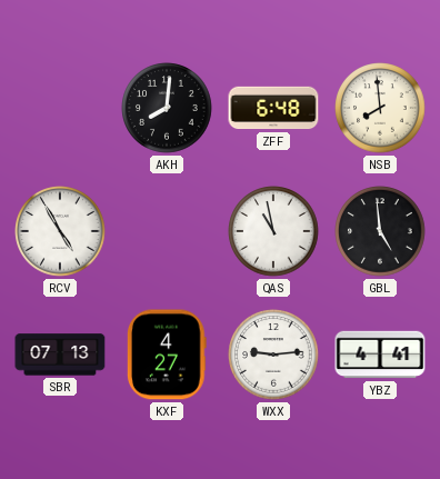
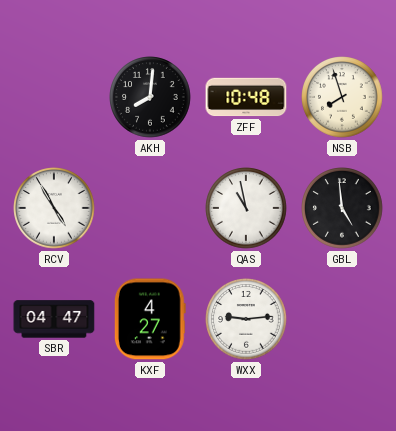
ZFF: 6:48 -> 10:48
NSB: 7:59 -> 7:57
SBR: 07:13 -> 04:47
YBZ: 4:41 -> none
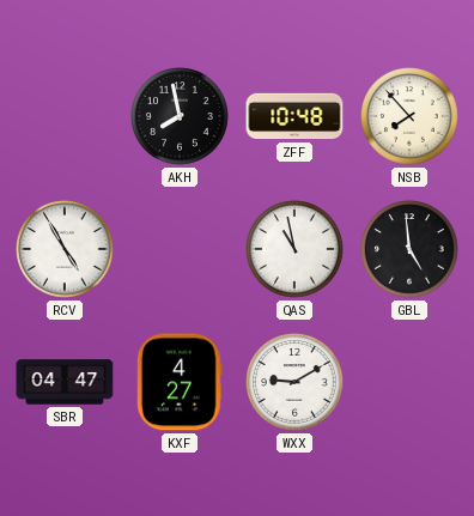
AKH: 8:01 -> 7:58
NSB: 7:57 -> 7:53
WXX: 9:14 -> 9:10
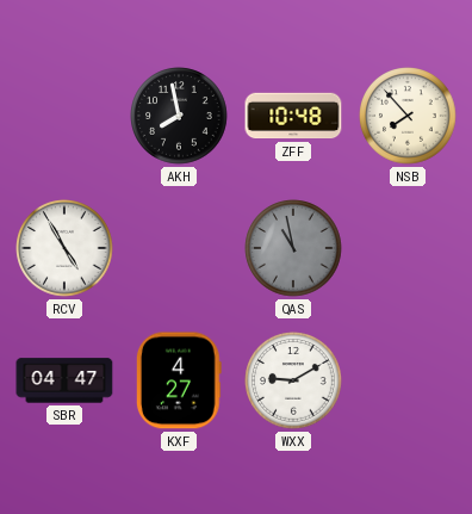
QAS dial: white -> grey
GBL: 4:59 -> none
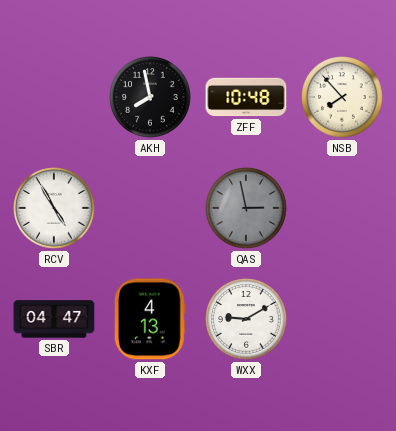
QAS: 10:58 -> 2:58
KXF: 4:27 -> 4:13
